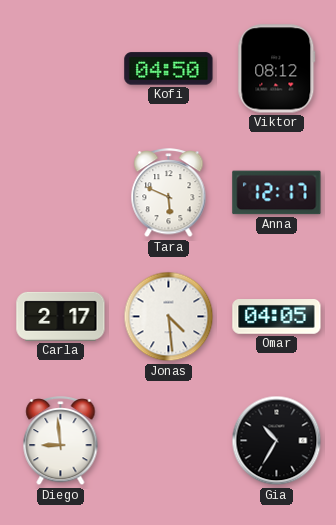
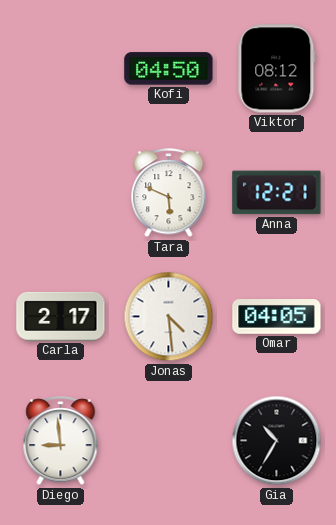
Anna: 12:17 -> 12:21
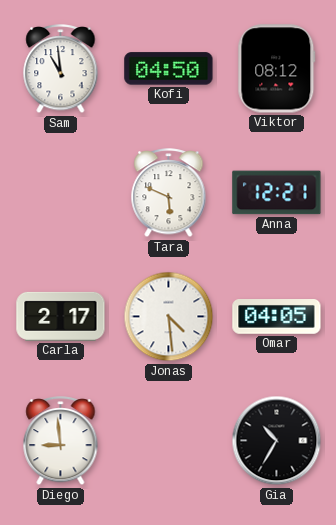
Sam: none -> 10:59
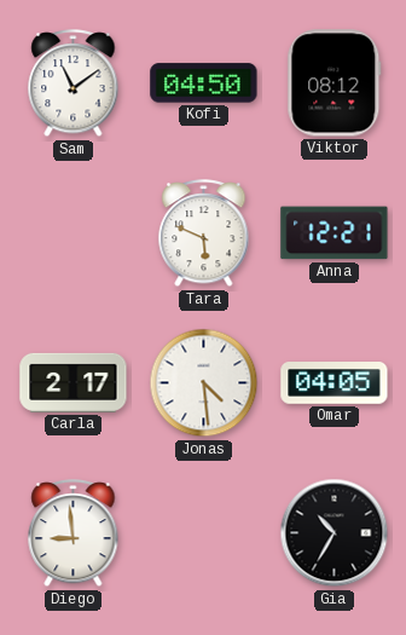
Sam: 10:59 -> 11:09
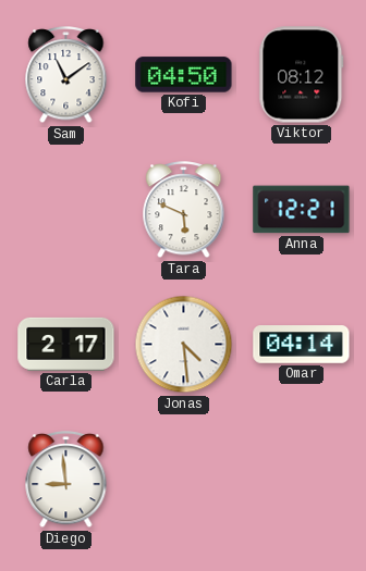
Omar: 04:05 -> 04:14
Gia: 10:35 -> none
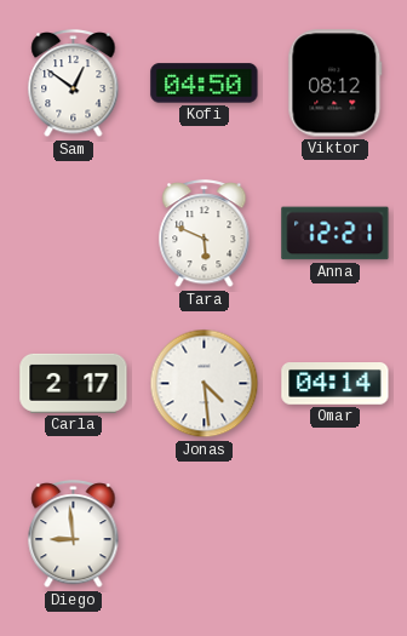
Sam: 11:09 -> 12:51
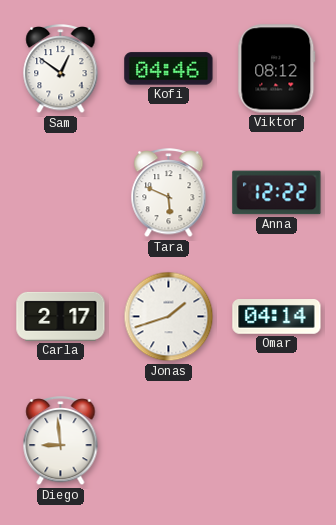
Kofi: 04:50 -> 04:46
Anna: 12:21 -> 12:22
Jonas: 4:29 -> 1:42
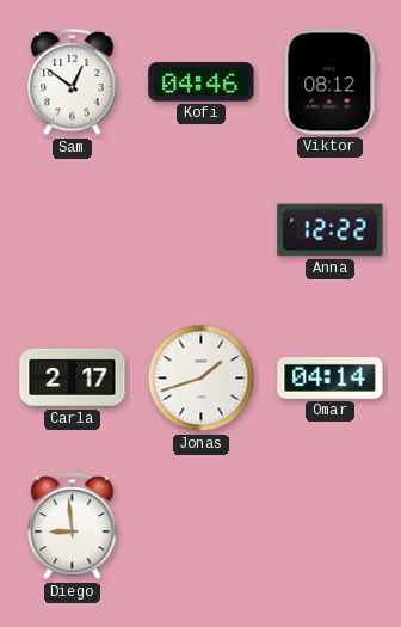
Tara: 5:49 -> none
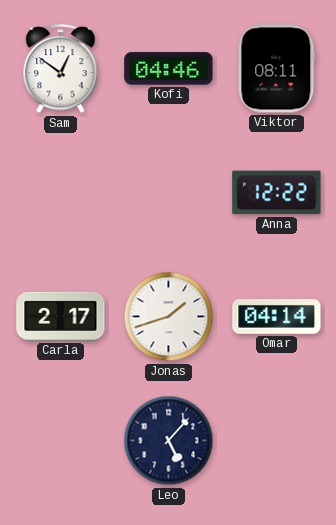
Viktor: 08:12 -> 08:11
Diego: 8:59 -> none
Leo: none -> 5:07
